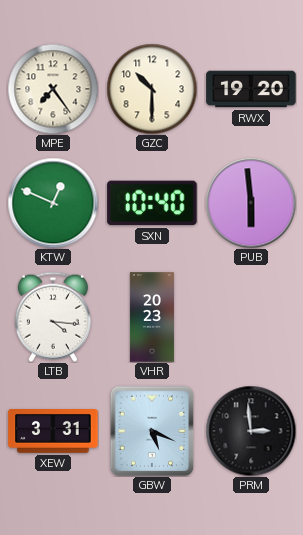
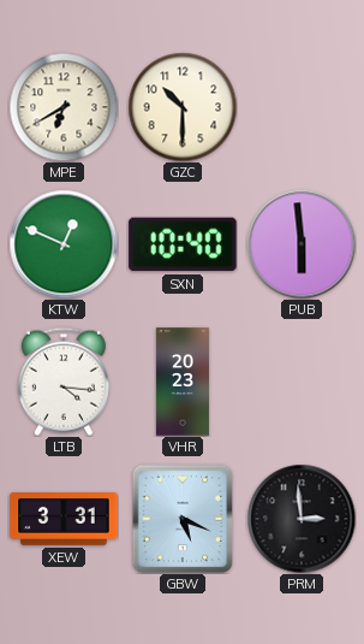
MPE: 7:24 -> 6:40
RWX: 19:20 -> none
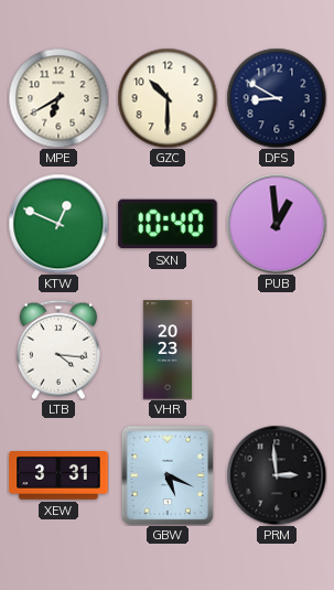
DFS: none -> 8:50
PUB: 5:59 -> 12:59
